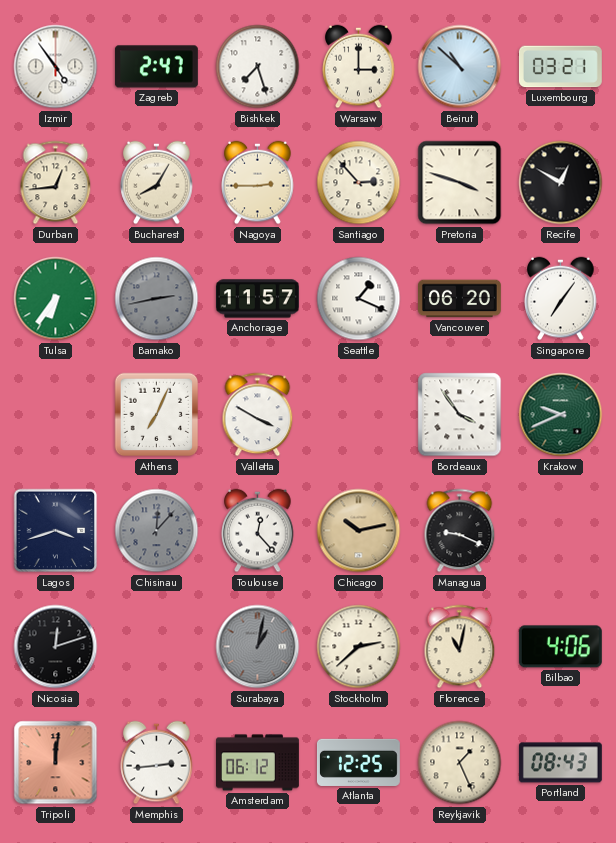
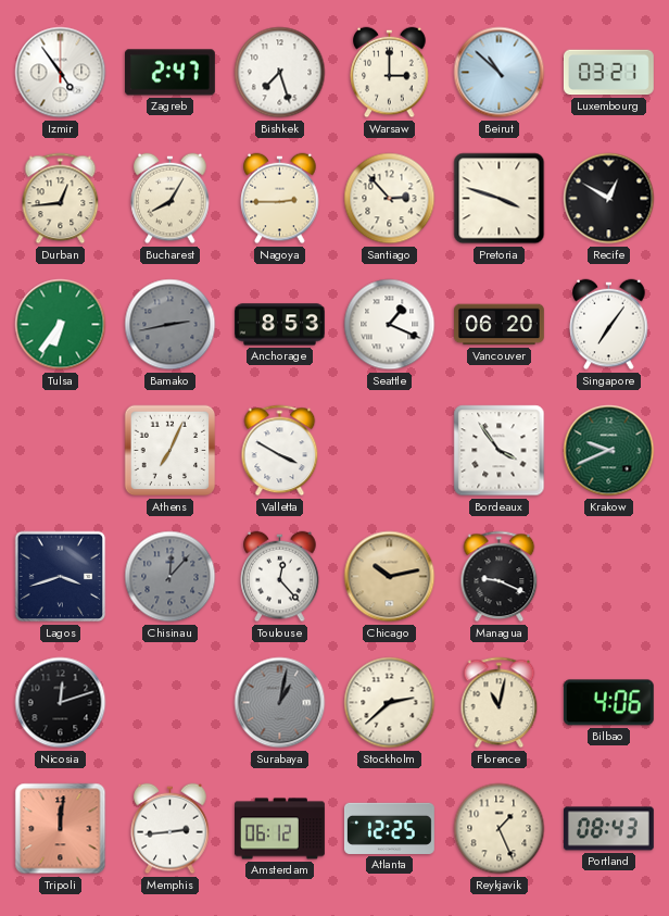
Anchorage: 11:57 -> 8:53
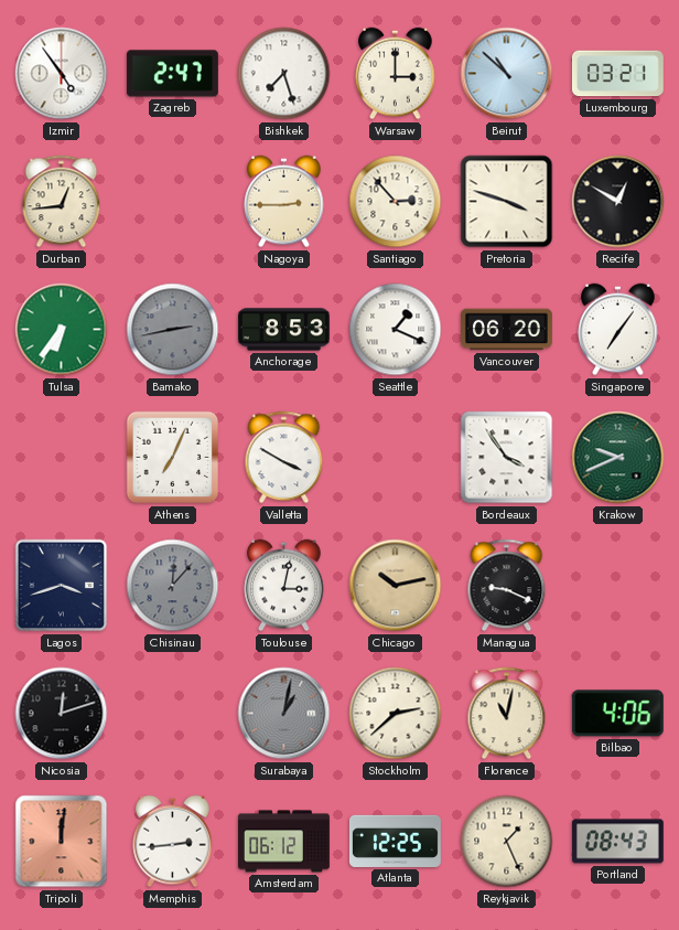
Bucharest: 8:05 -> none
Toulouse: 12:23 -> 3:02
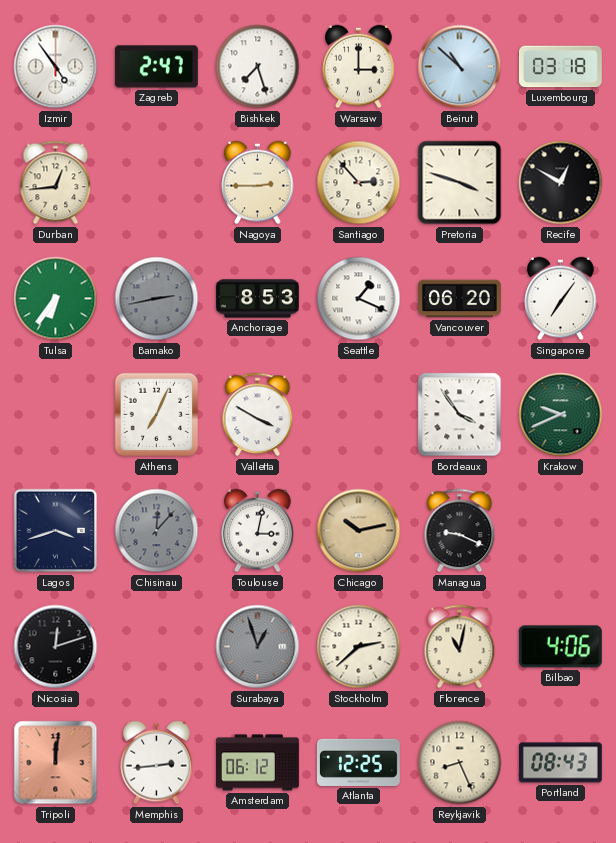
Luxembourg: 03:21 -> 03:18
Surabaya: 1:02 -> 12:57
Reykjavik: 1:26 -> 8:26
